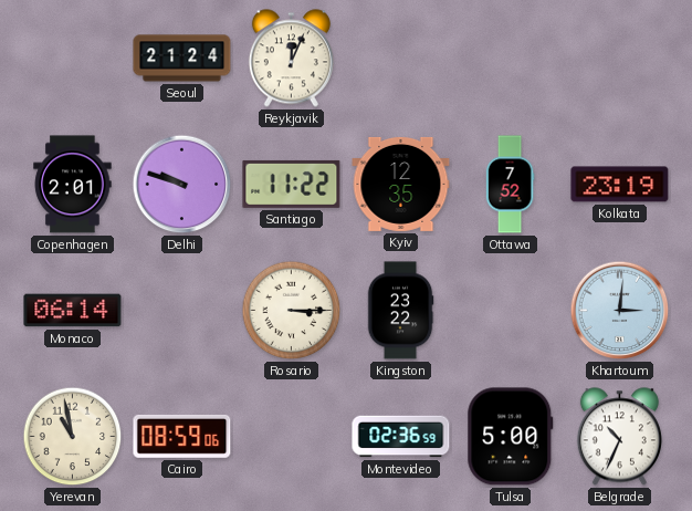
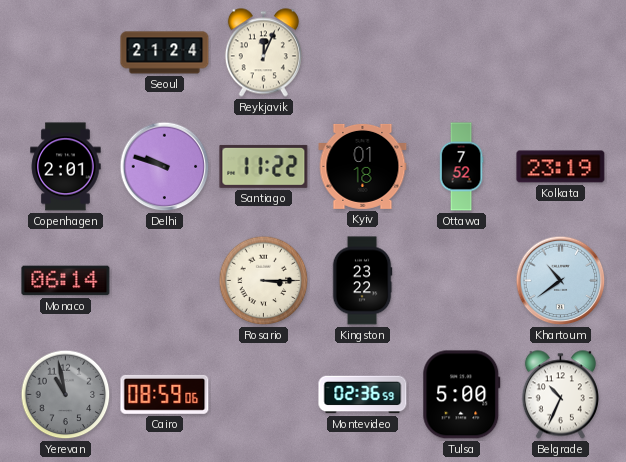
Kyiv: 12:35 -> 01:18
Khartoum: 3:01 -> 10:39
Yerevan dial: cream -> grey
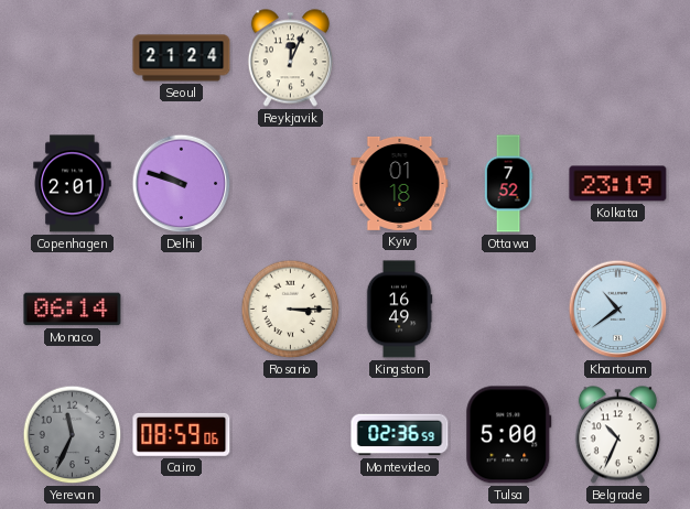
Santiago: 11:22 -> none
Kingston: 23:22 -> 16:49
Yerevan: 10:58 -> 11:34
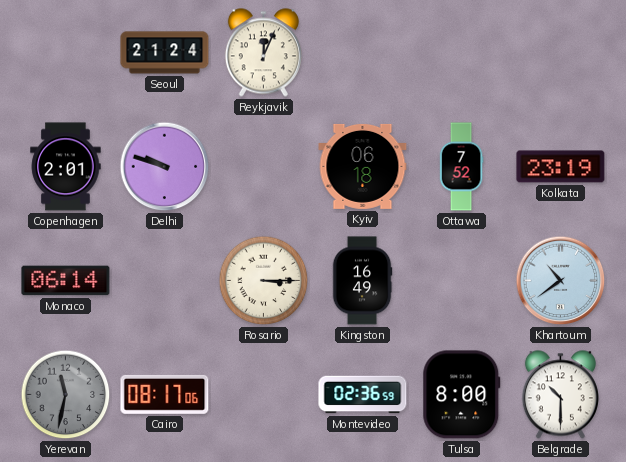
Kyiv: 01:18 -> 06:18
Yerevan: 11:34 -> 11:32
Cairo: 08:59 -> 08:17
Tulsa: 5:00 -> 8:00
Belgrade: 10:34 -> 10:30
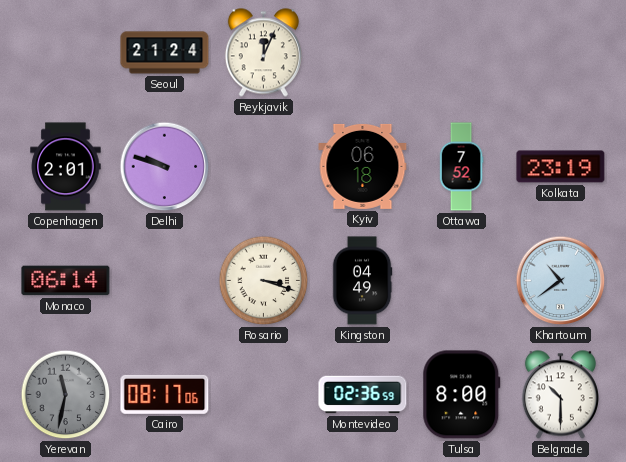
Rosario: 3:15 -> 3:18
Kingston: 16:49 -> 04:49
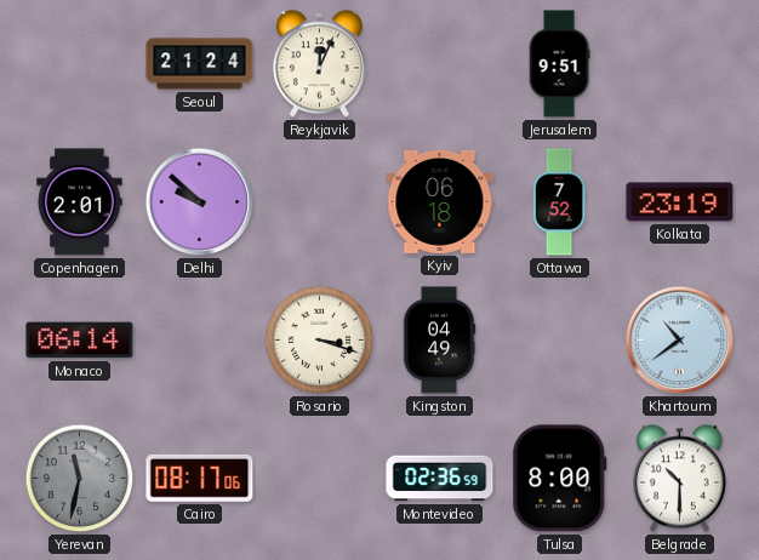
Jerusalem: none -> 9:51
Delhi: 9:48 -> 9:52
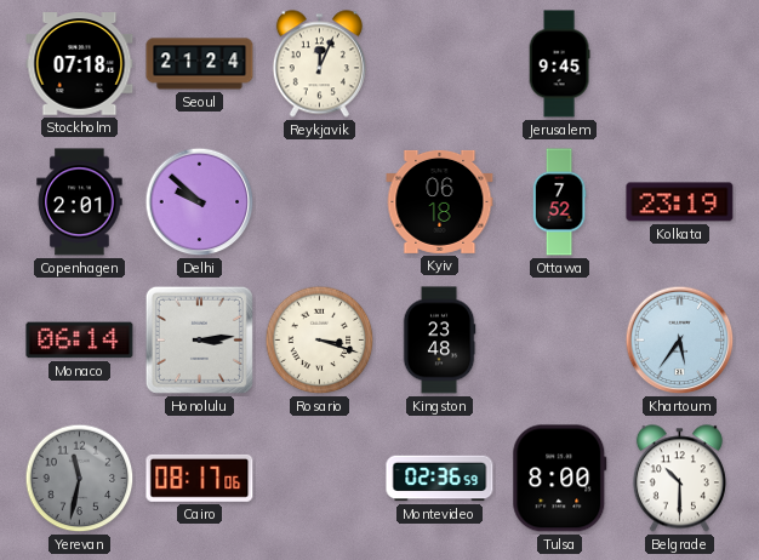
Stockholm: none -> 07:18
Jerusalem: 9:51 -> 9:45
Honolulu: none -> 3:14
Kingston: 04:49 -> 23:48
Khartoum: 10:39 -> 5:36
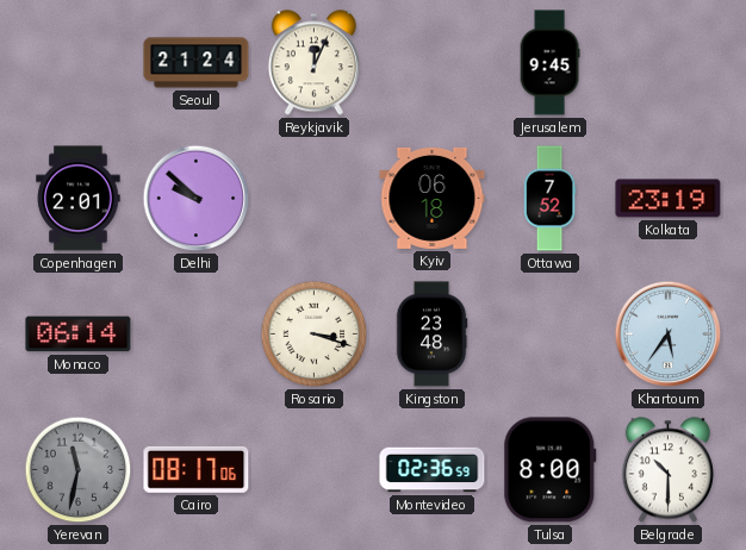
Stockholm: 07:18 -> none
Honolulu: 3:14 -> none
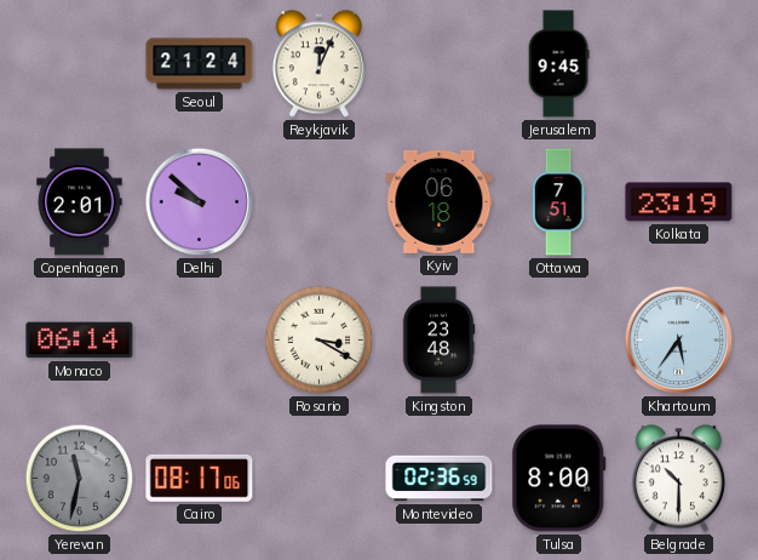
Ottawa: 7:52 -> 7:51
Rosario: 3:18 -> 3:20
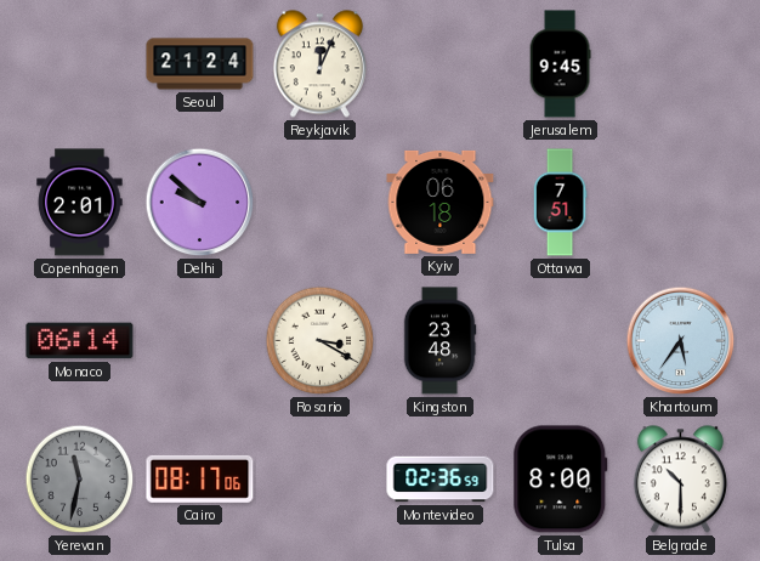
Kolkata: 23:19 -> none
